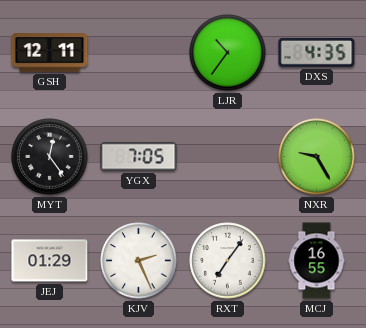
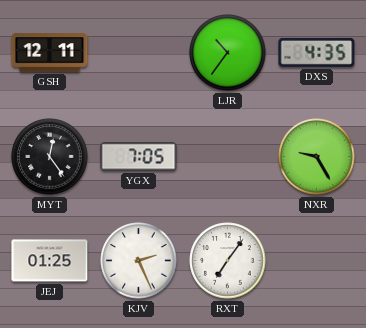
JEJ: 01:29 -> 01:25
MCJ: 16:55 -> none
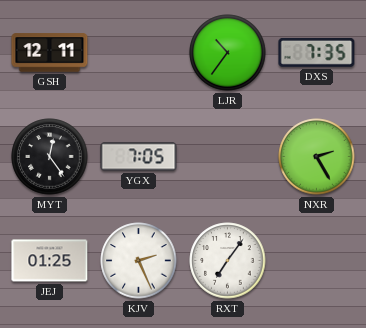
DXS: 4:35 -> 7:35
NXR: 9:25 -> 2:25
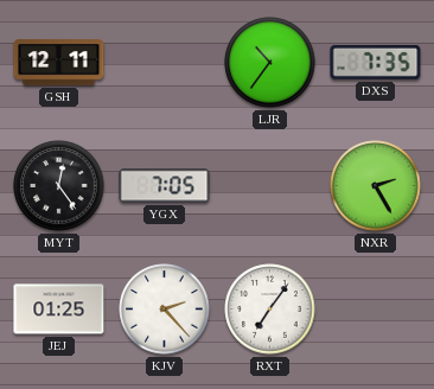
KJV: 2:26 -> 2:23
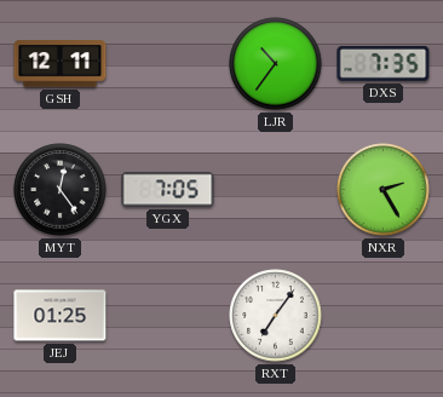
KJV: 2:23 -> none
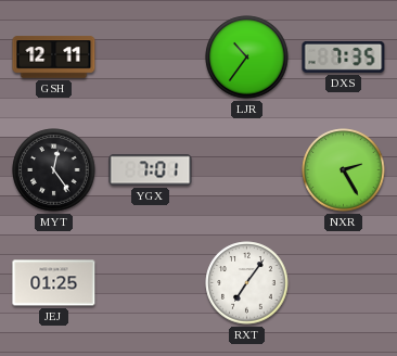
YGX: 7:05 -> 7:01
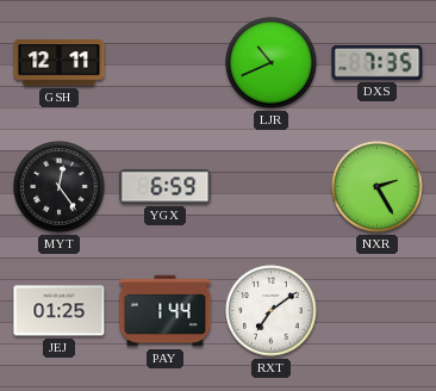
LJR: 10:36 -> 10:41
YGX: 7:01 -> 6:59
PAY: none -> 1:44
RXT: 7:06 -> 7:09
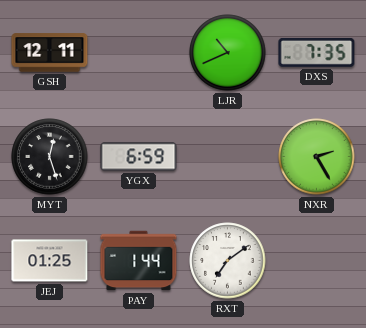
MYT: 12:24 -> 12:27
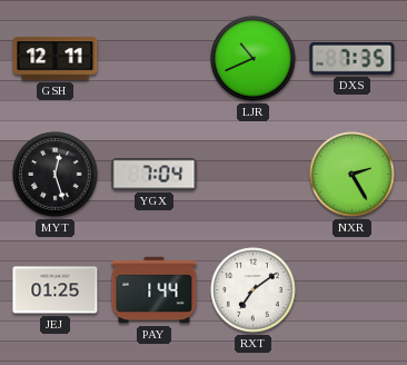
YGX: 6:59 -> 7:04
